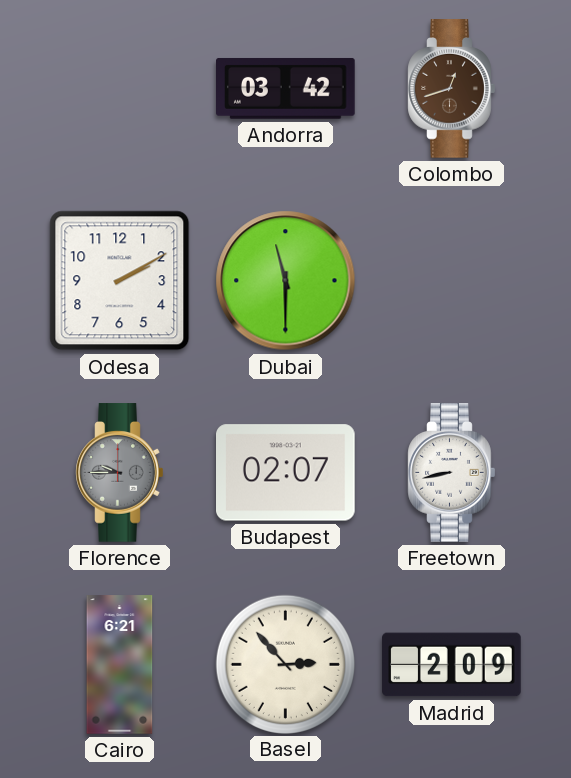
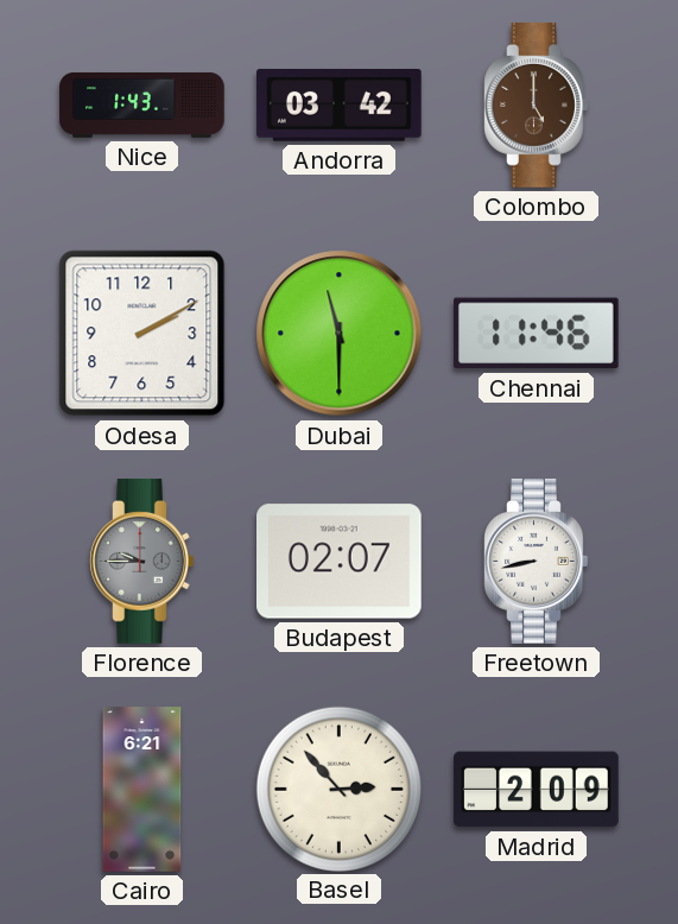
Nice: none -> 1:43
Colombo: 12:42 -> 5:00
Chennai: none -> 11:46
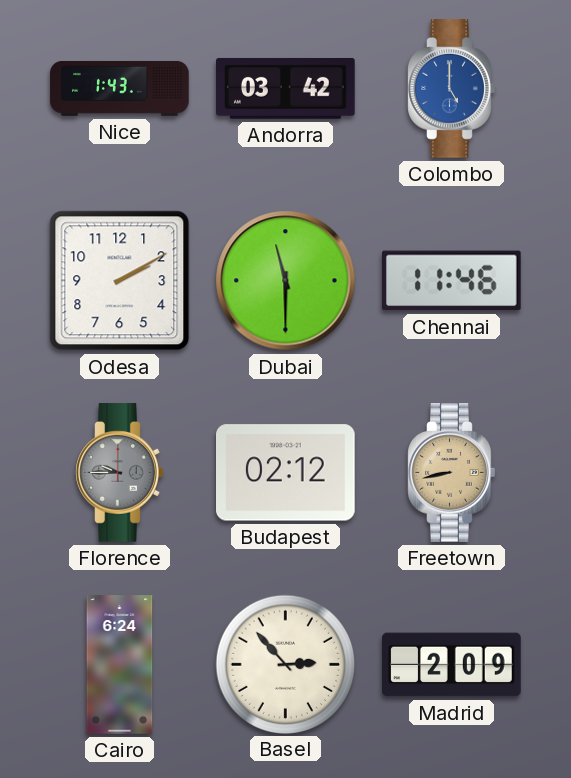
Colombo dial: brown -> blue
Budapest: 02:07 -> 02:12
Freetown dial: white -> champagne
Cairo: 6:21 -> 6:24
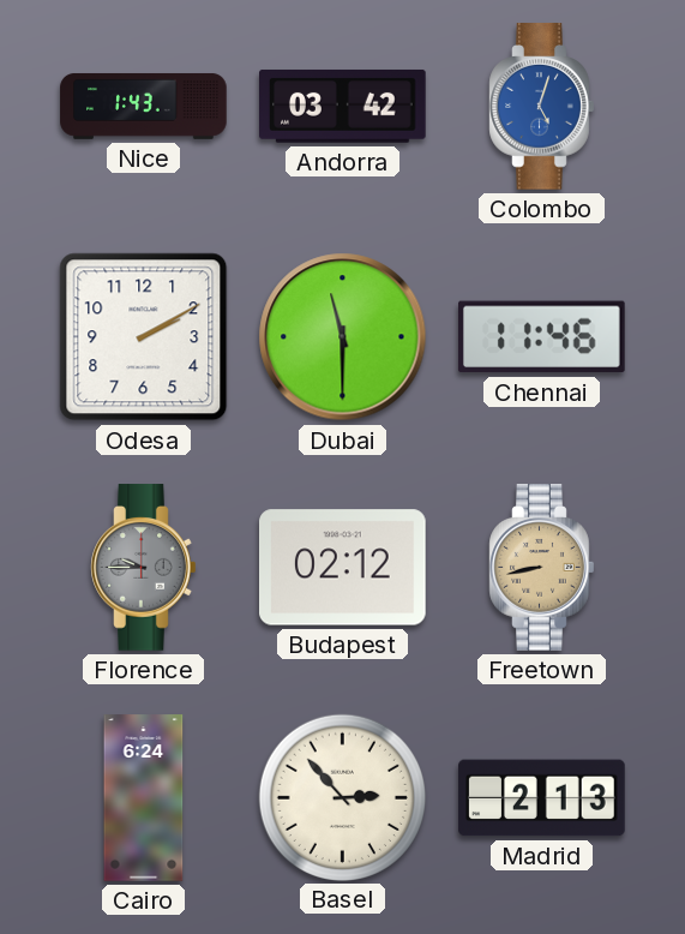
Colombo: 5:00 -> 5:03
Madrid: 2:09 -> 2:13
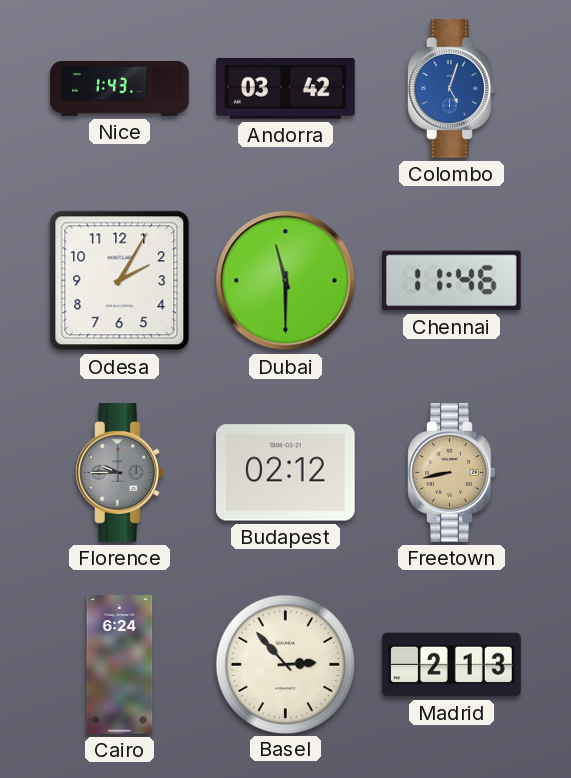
Odesa: 2:10 -> 2:05
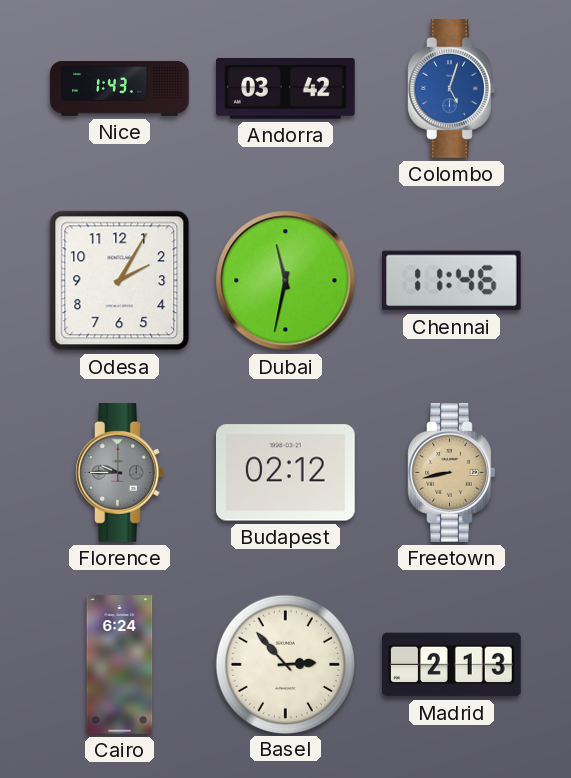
Dubai: 11:30 -> 11:32
